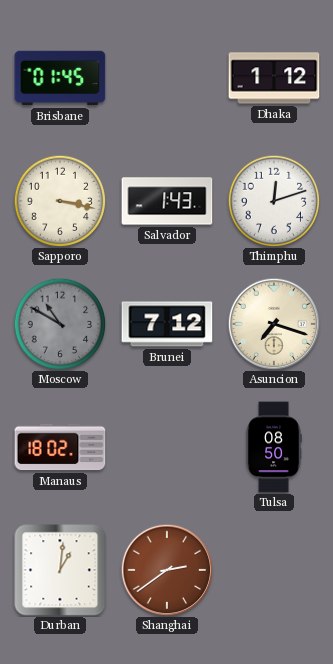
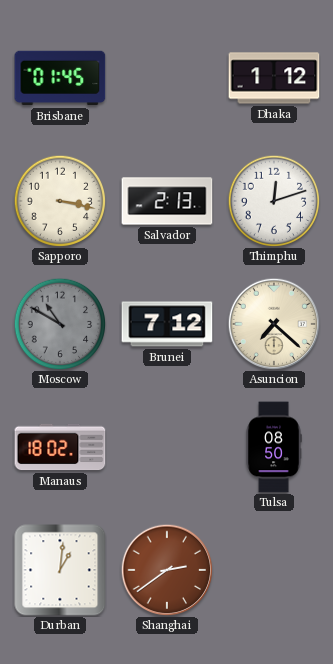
Salvador: 1:43 -> 2:13
Asuncion: 7:18 -> 7:22
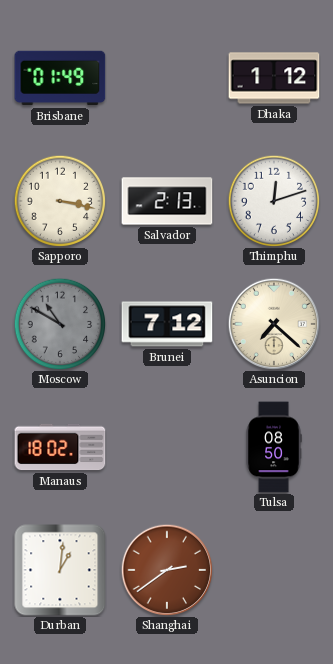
Brisbane: 01:45 -> 01:49
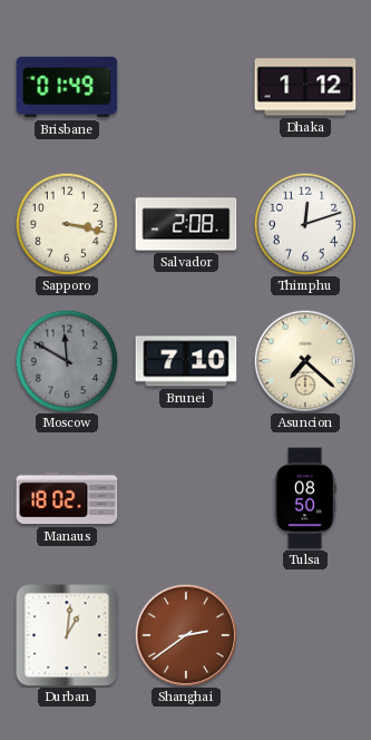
Salvador: 2:13 -> 2:08
Moscow: 10:50 -> 11:50
Brunei: 7:12 -> 7:10
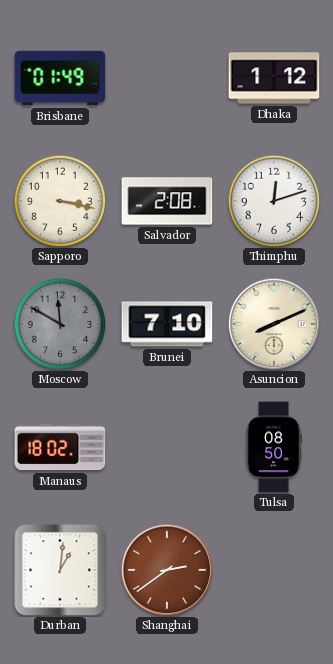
Asuncion: 7:22 -> 8:11
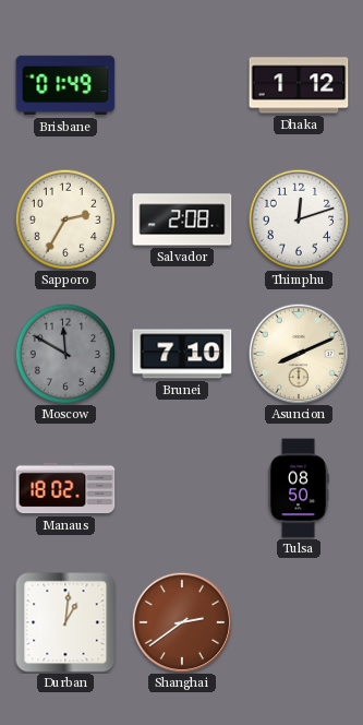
Sapporo: 3:17 -> 2:35
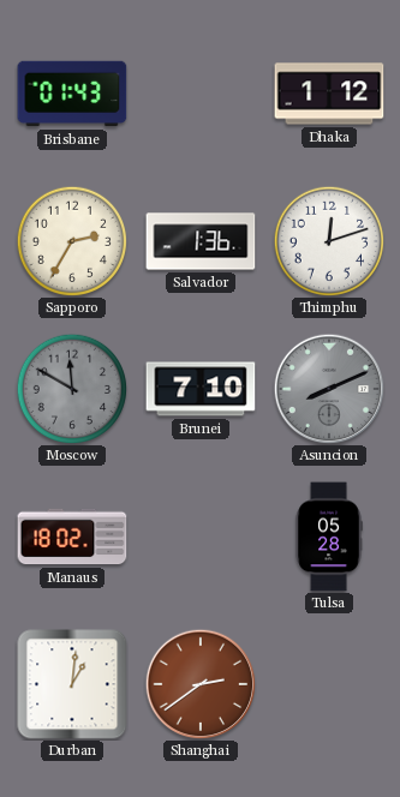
Brisbane: 01:49 -> 01:43
Salvador: 2:08 -> 1:36
Asuncion dial: cream -> grey
Tulsa: 08:50 -> 05:28
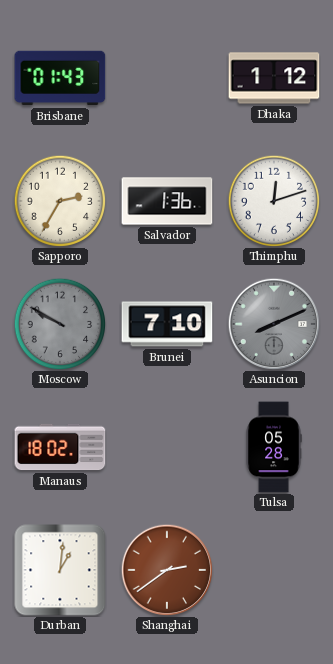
Moscow: 11:50 -> 9:50
